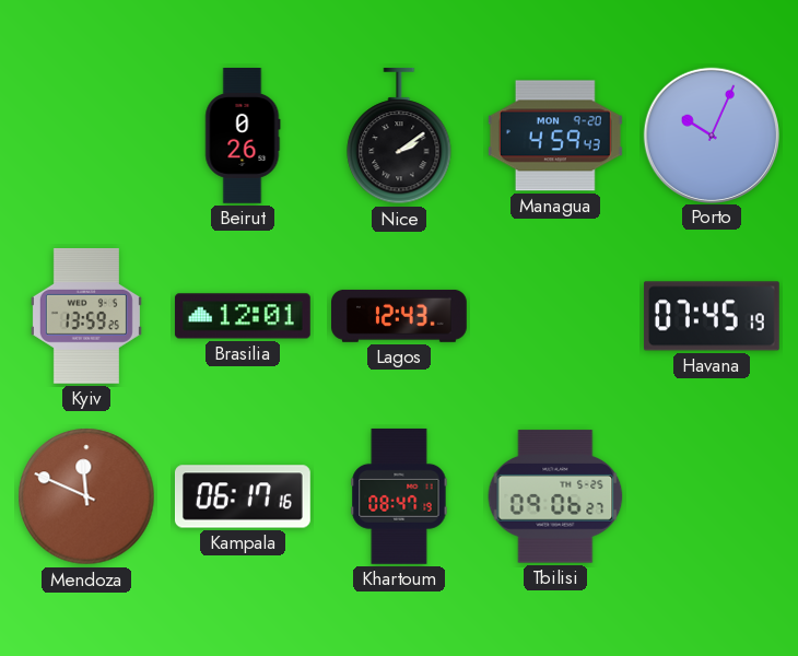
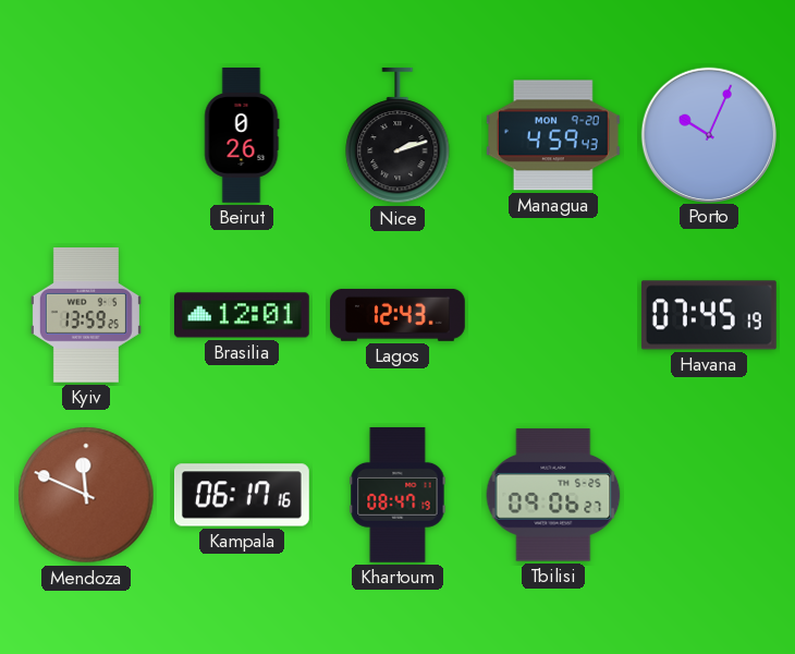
Nice: 2:09 -> 2:12
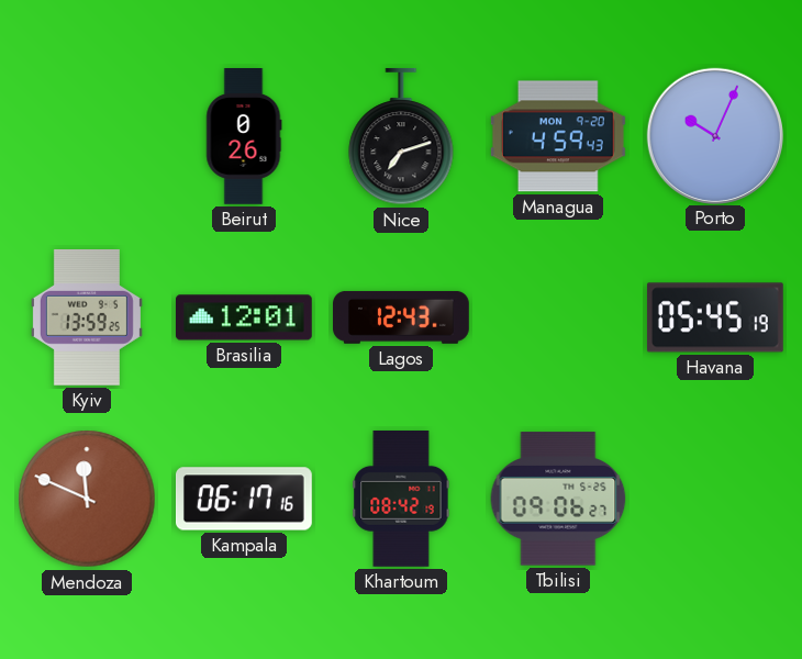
Nice: 2:12 -> 7:12
Havana: 07:45 -> 05:45
Khartoum: 08:47 -> 08:42
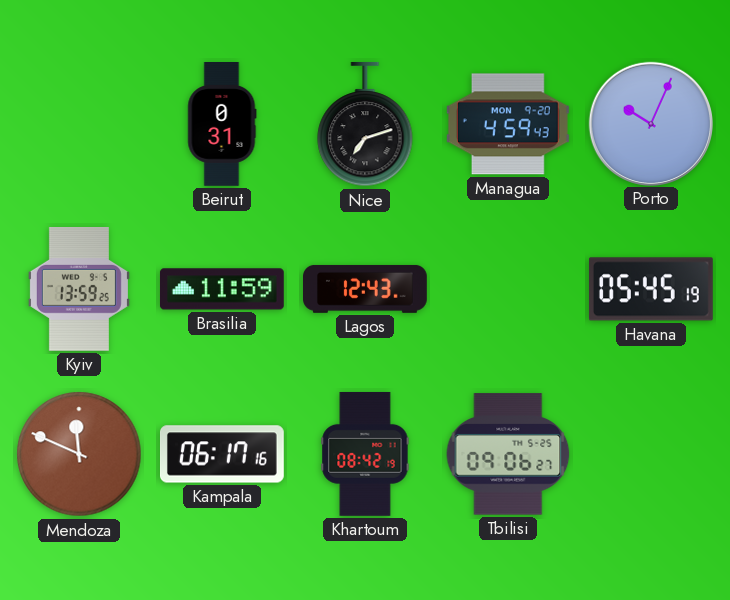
Beirut: 0:26 -> 0:31
Brasilia: 12:01 -> 11:59
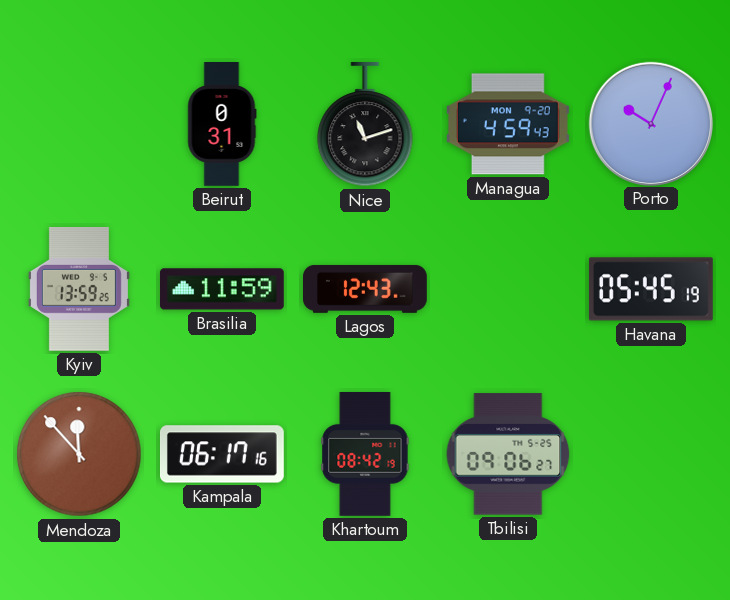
Nice: 7:12 -> 11:12
Mendoza: 11:49 -> 11:53
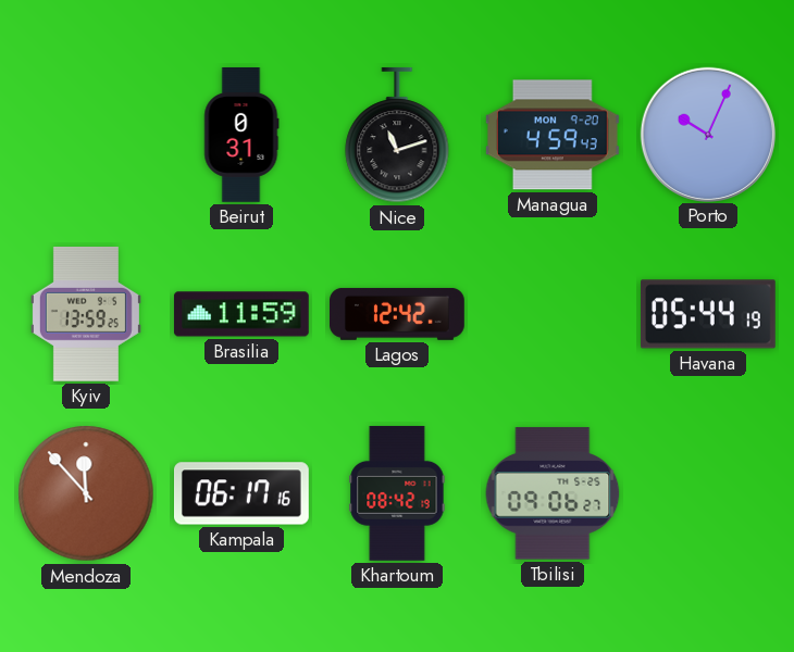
Lagos: 12:43 -> 12:42
Havana: 05:45 -> 05:44
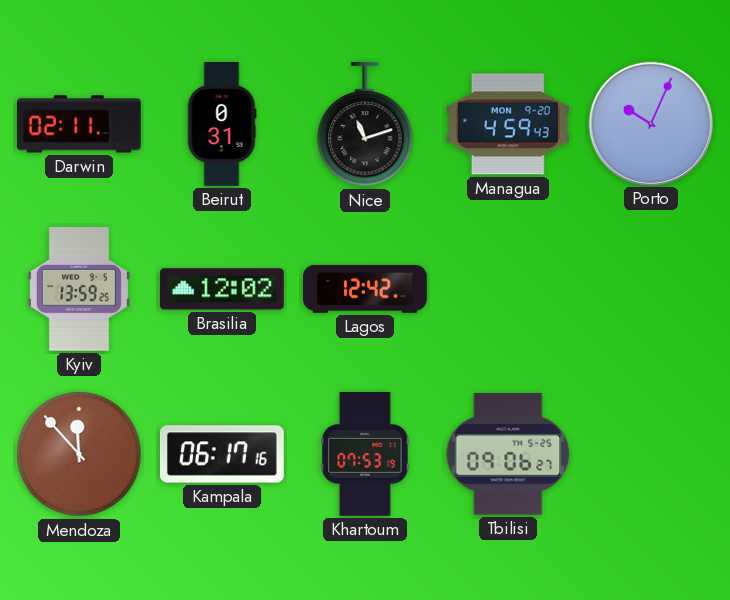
Darwin: none -> 02:11
Brasilia: 11:59 -> 12:02
Havana: 05:44 -> none
Khartoum: 08:42 -> 07:53
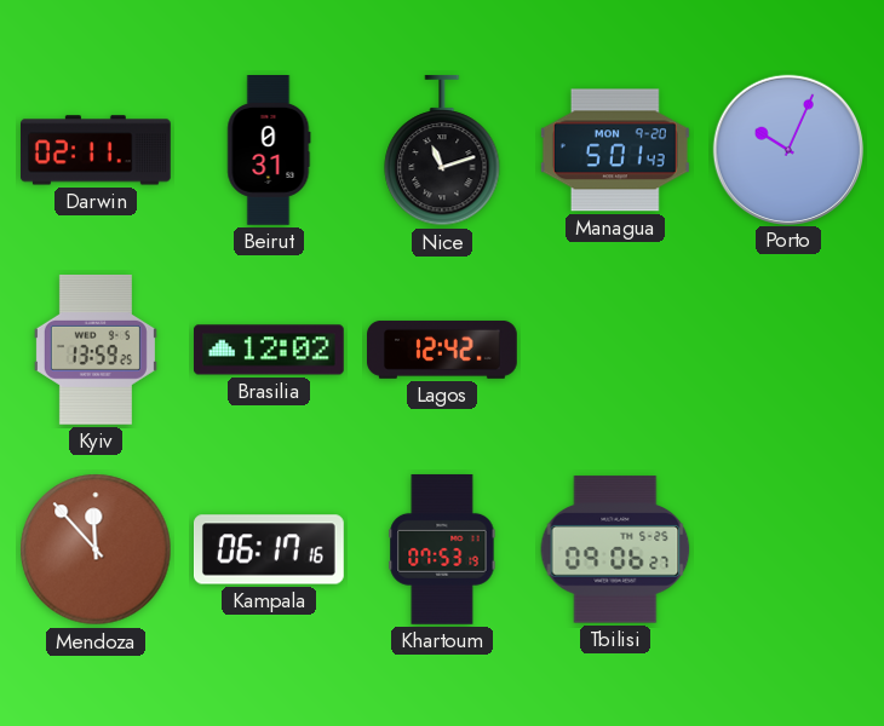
Managua: 4:59 -> 5:01
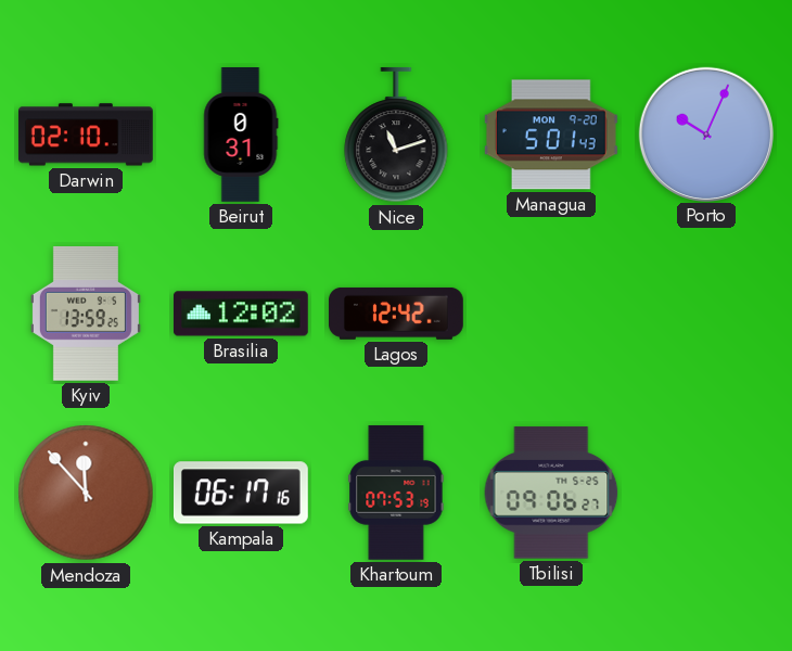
Darwin: 02:11 -> 02:10
